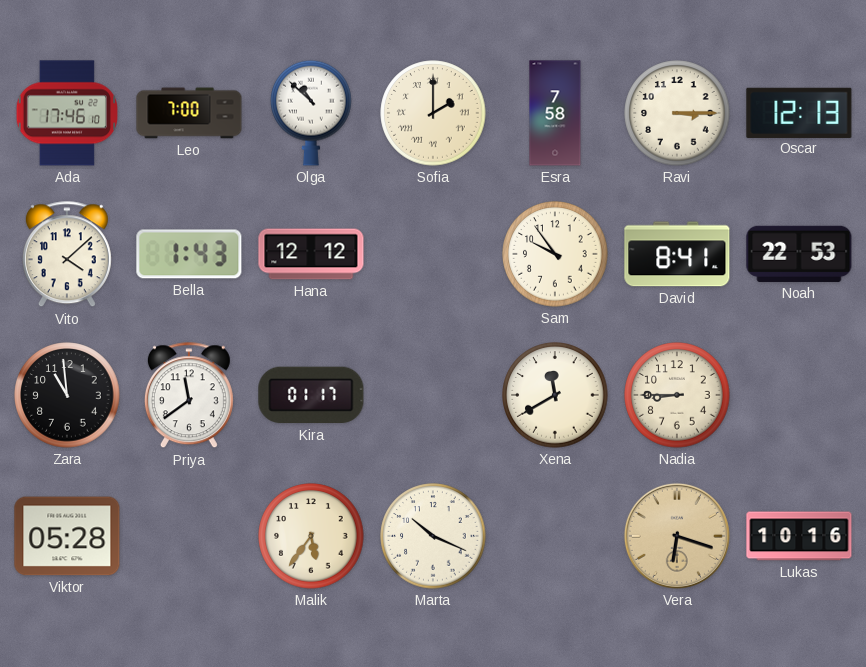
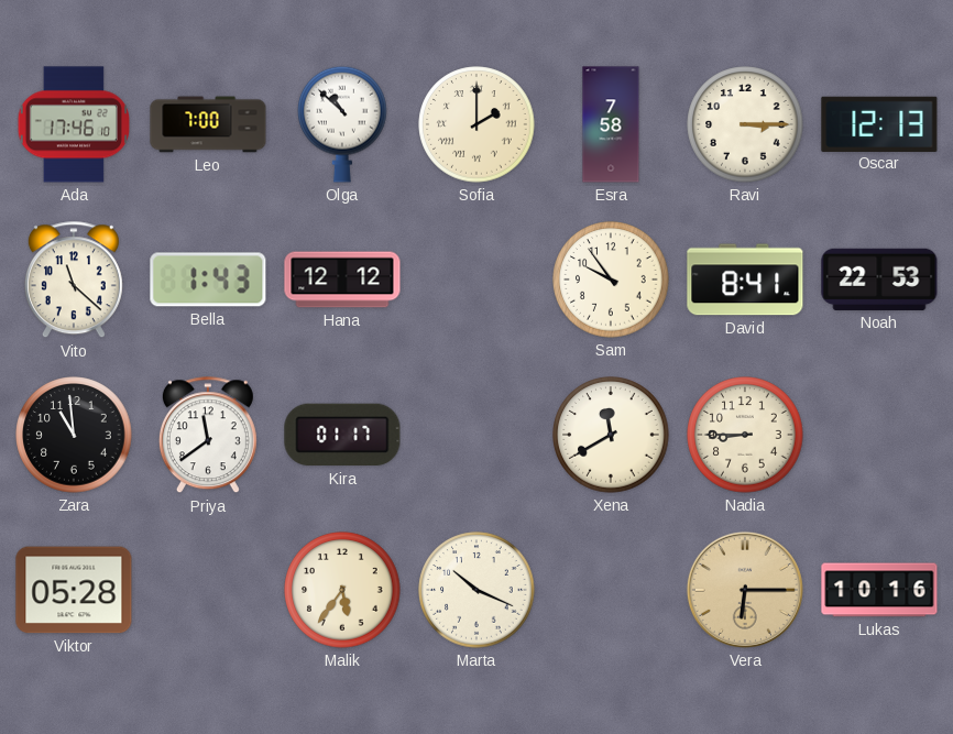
Vito: 4:08 -> 11:22
Vera: 6:18 -> 6:15
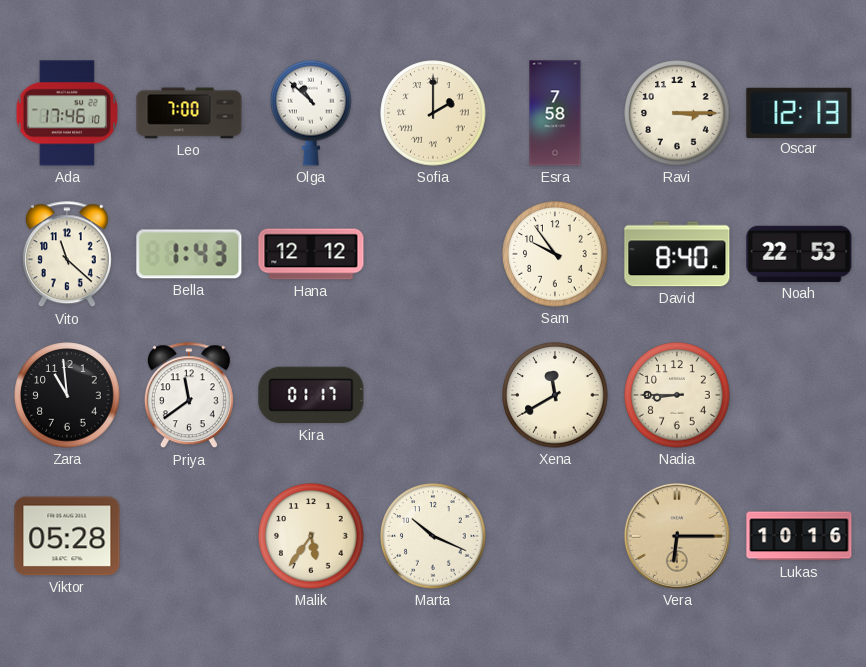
David: 8:41 -> 8:40
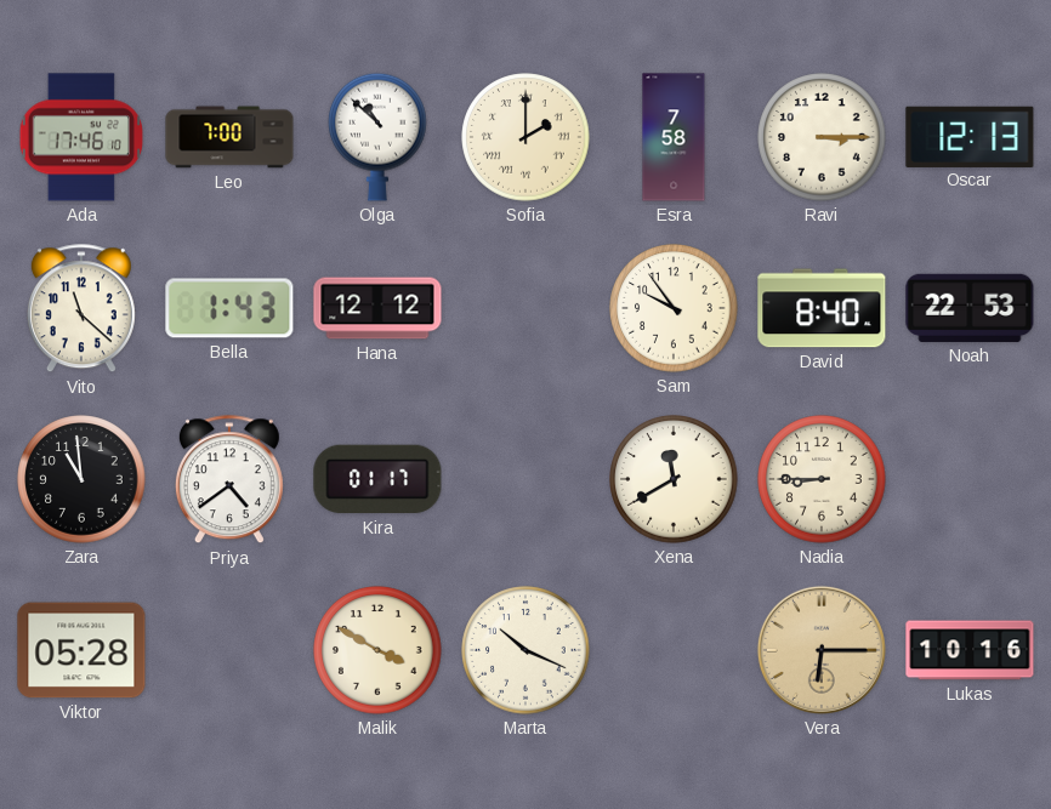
Priya: 11:39 -> 4:39
Malik: 5:36 -> 3:50
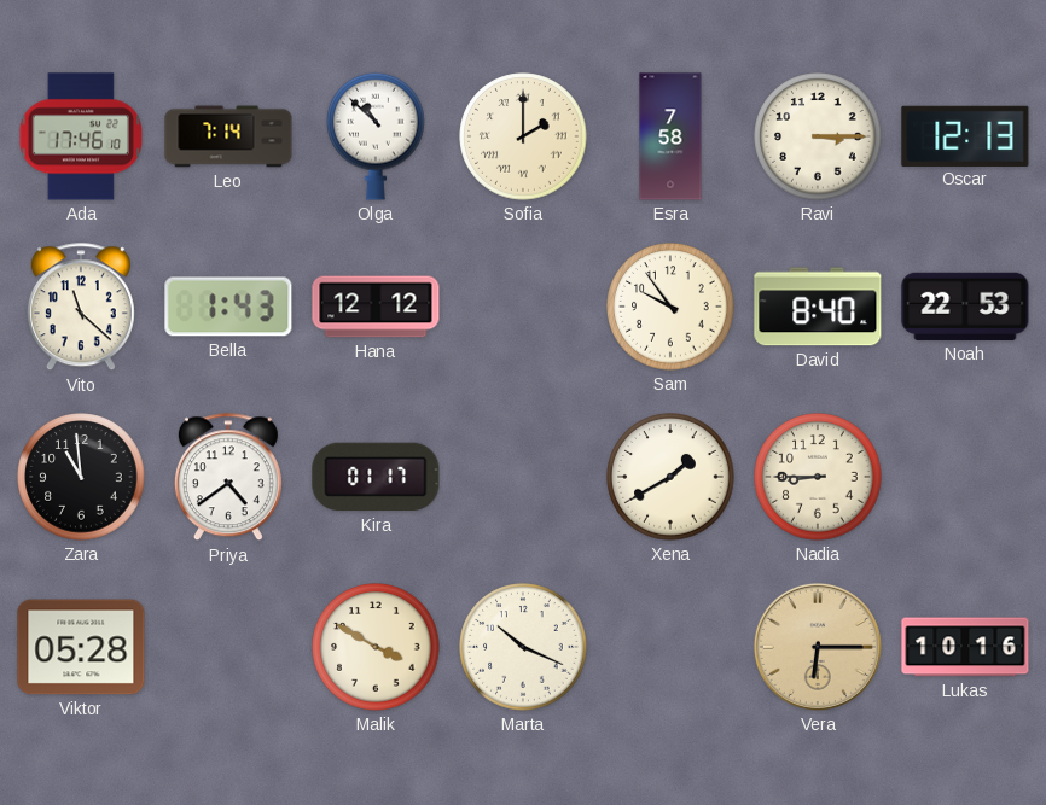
Leo: 7:00 -> 7:14
Xena: 11:40 -> 1:40
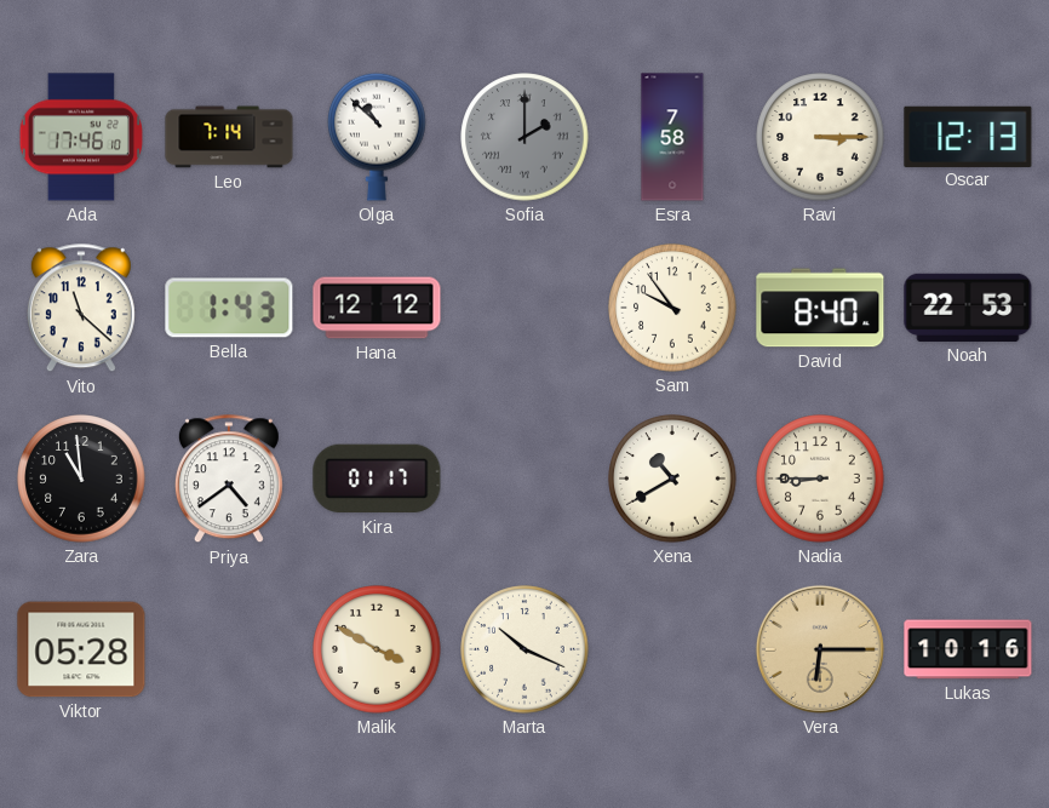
Sofia dial: cream -> grey
Xena: 1:40 -> 10:40
